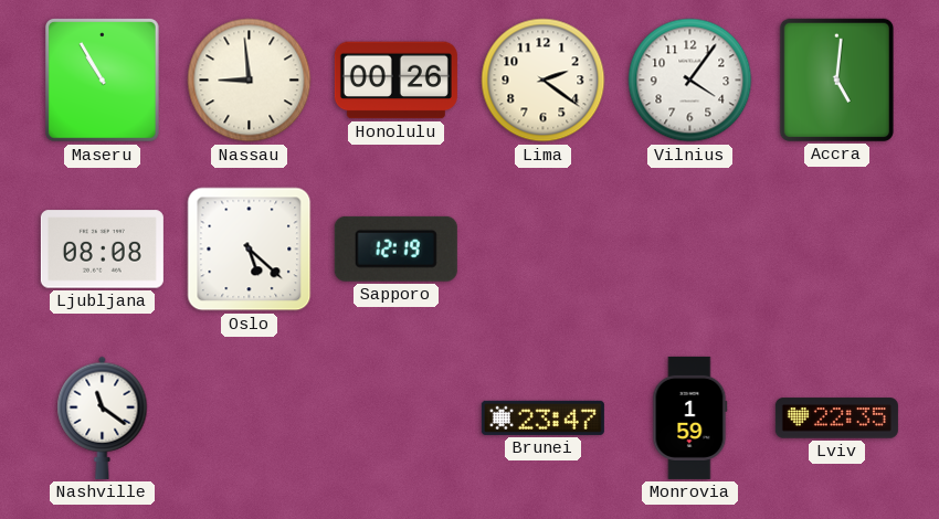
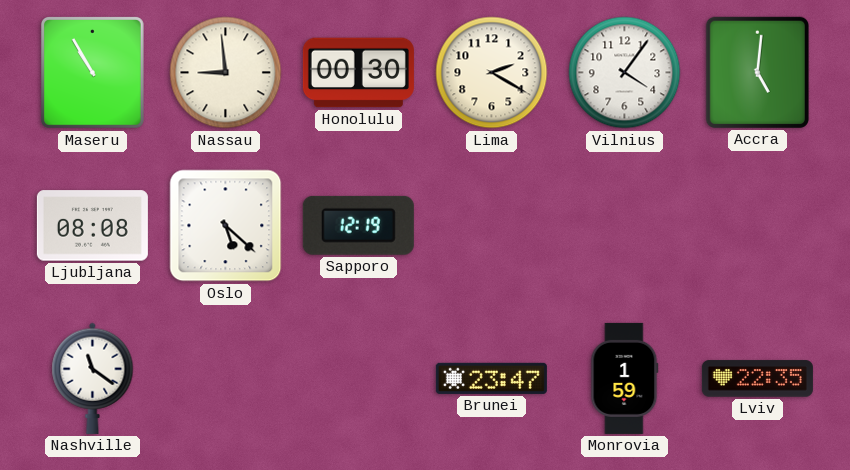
Honolulu: 00:26 -> 00:30
Lima: 2:21 -> 2:20
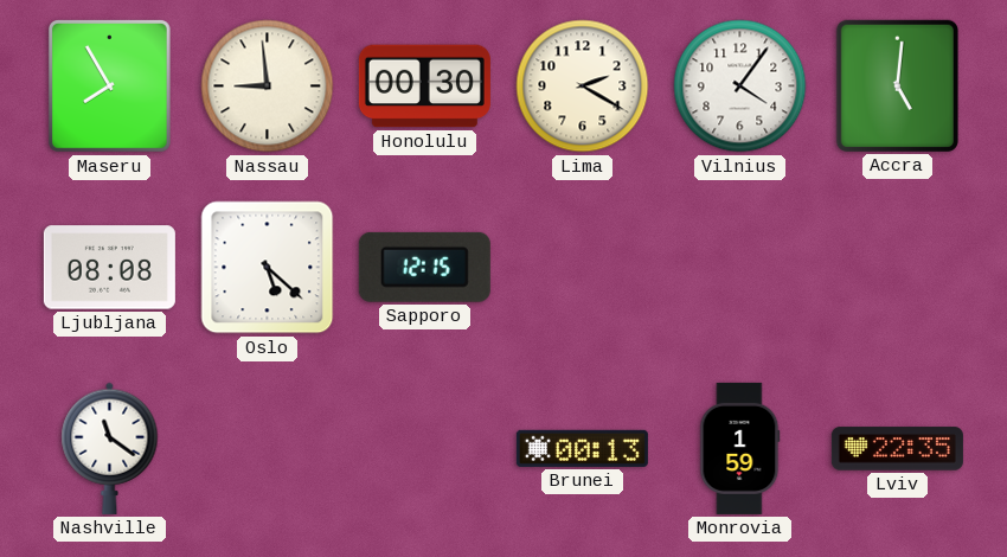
Maseru: 10:55 -> 7:55
Sapporo: 12:19 -> 12:15
Brunei: 23:47 -> 00:13
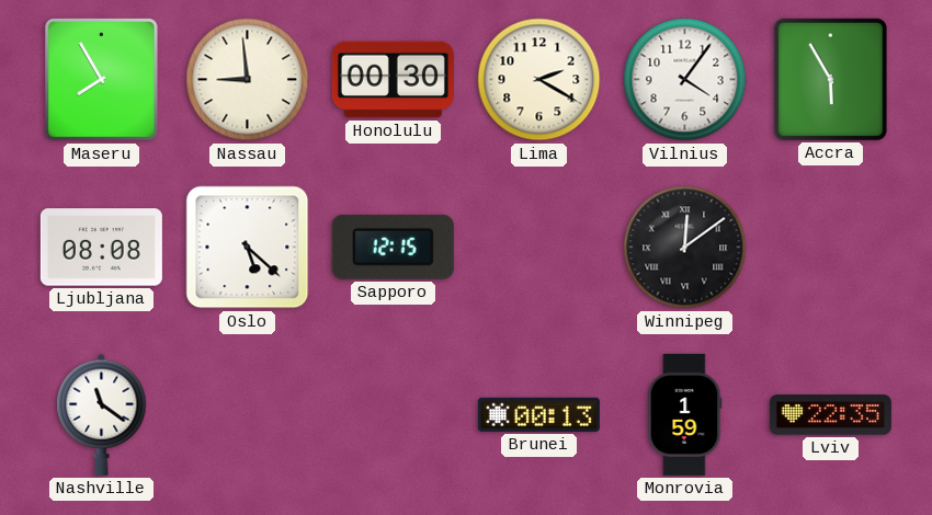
Accra: 5:01 -> 5:55
Winnipeg: none -> 12:09
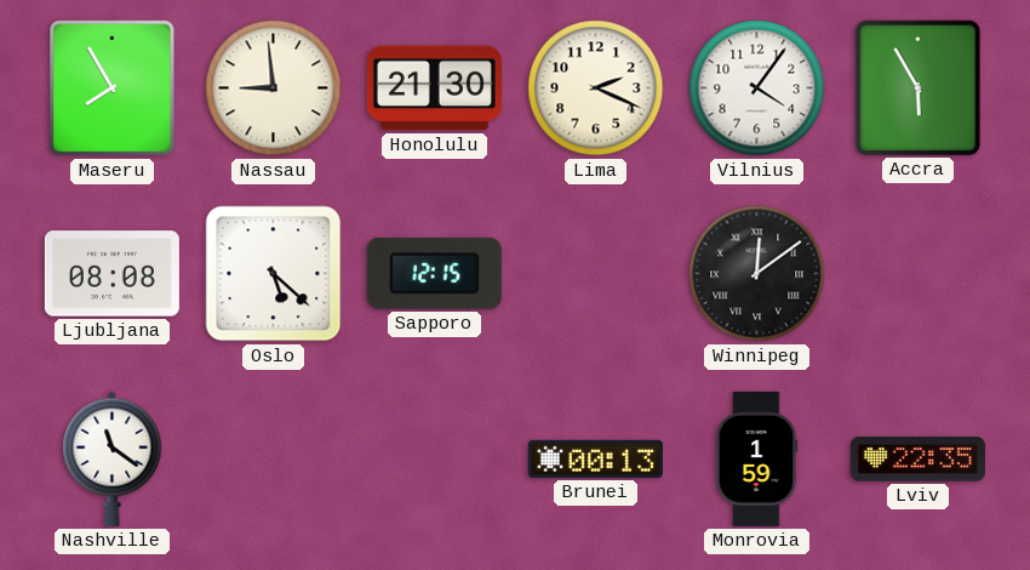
Honolulu: 00:30 -> 21:30
Lima: 2:20 -> 2:19
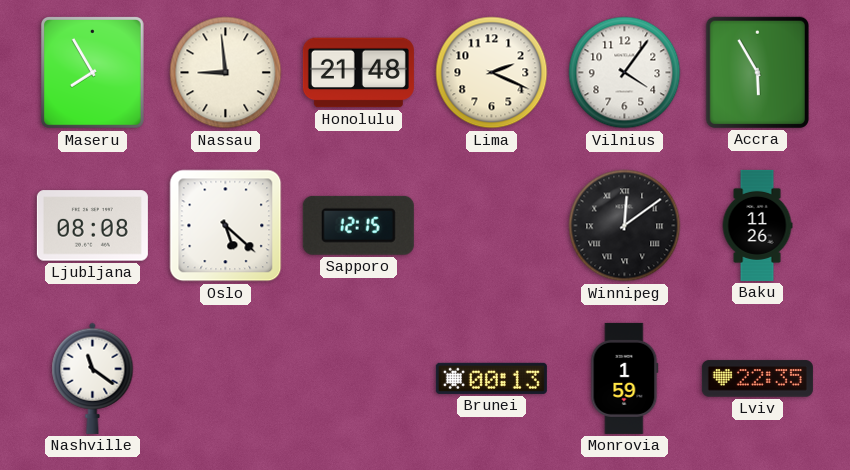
Honolulu: 21:30 -> 21:48
Baku: none -> 11:26
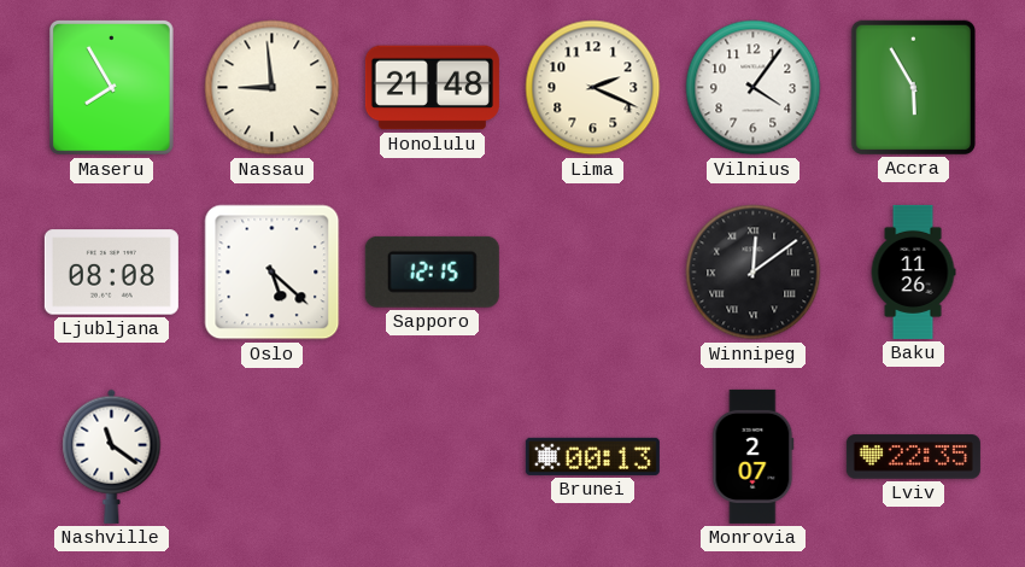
Monrovia: 1:59 -> 2:07
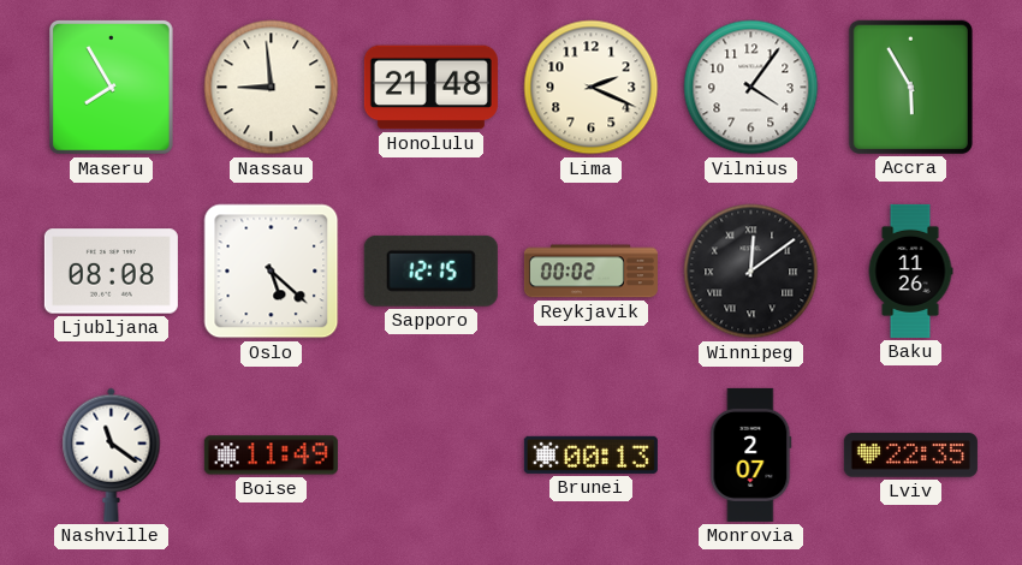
Reykjavik: none -> 00:02
Boise: none -> 11:49
